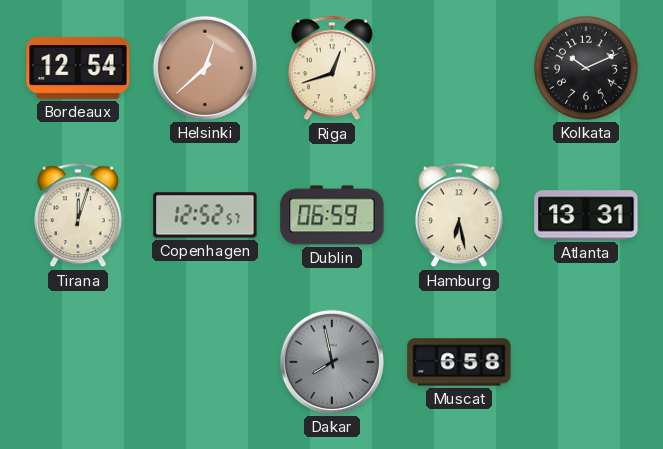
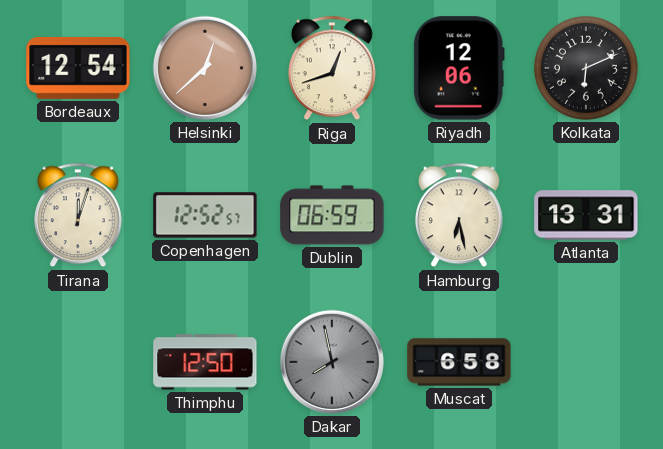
Riyadh: none -> 12:06
Kolkata: 10:11 -> 6:11
Thimphu: none -> 12:50
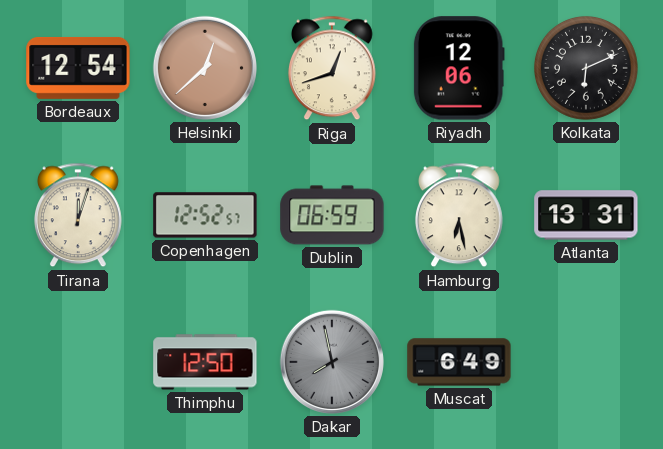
Muscat: 6:58 -> 6:49
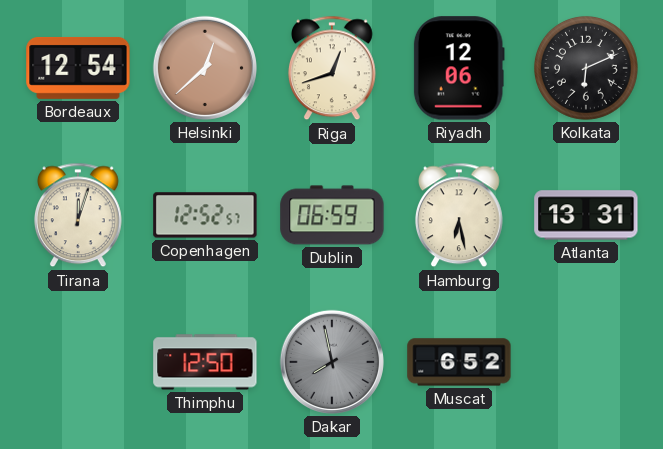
Muscat: 6:49 -> 6:52
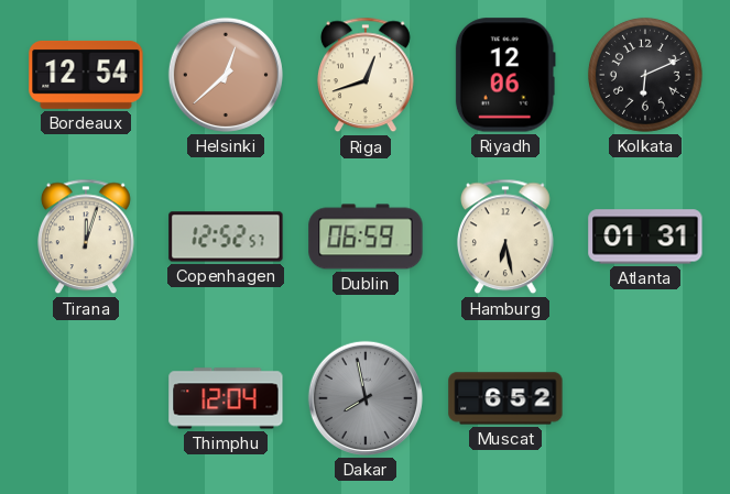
Atlanta: 13:31 -> 01:31
Thimphu: 12:50 -> 12:04
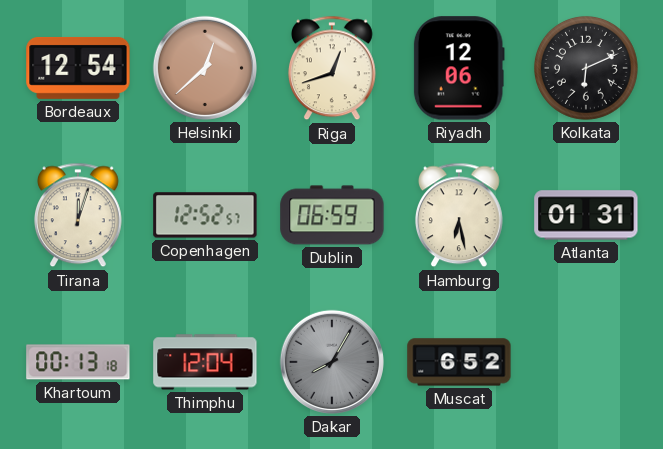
Khartoum: none -> 00:13
Dakar: 7:58 -> 8:05
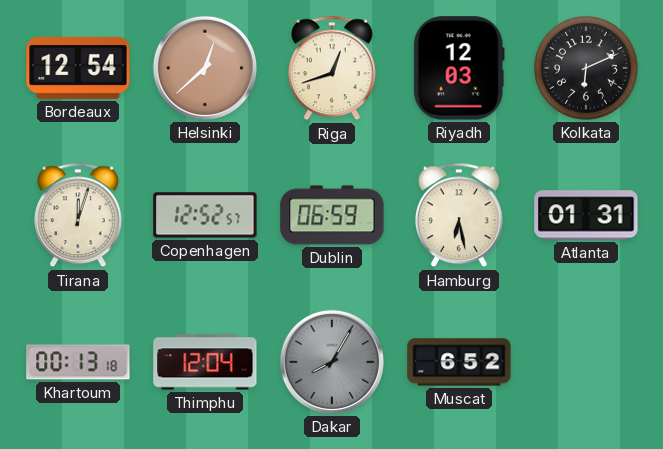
Riyadh: 12:06 -> 12:03
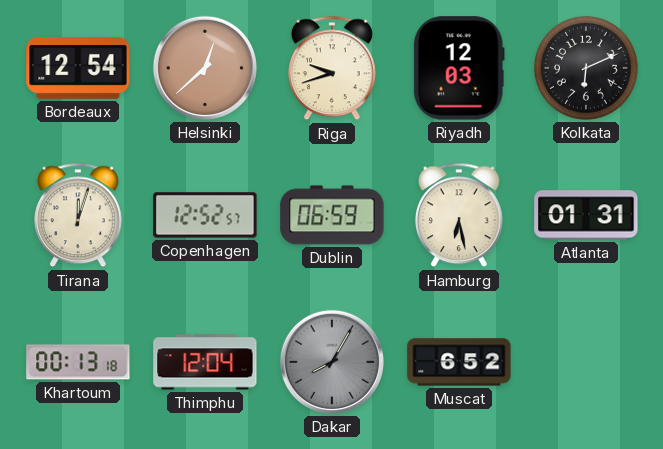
Riga: 12:42 -> 9:42
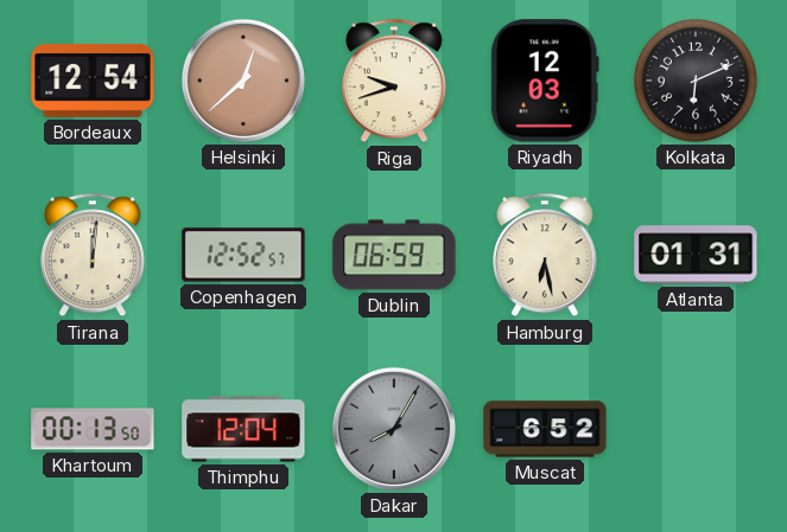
Tirana: 12:03 -> 12:01
Khartoum: 00:13:18 -> 00:13:50
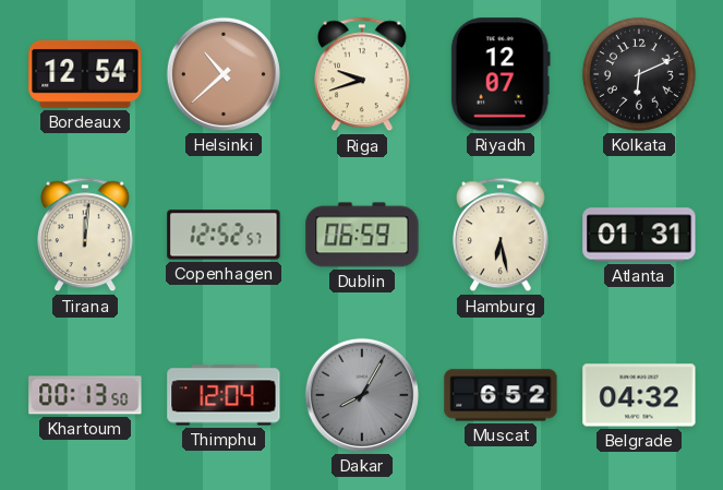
Helsinki: 12:38 -> 10:38
Riyadh: 12:03 -> 12:07
Belgrade: none -> 04:32
